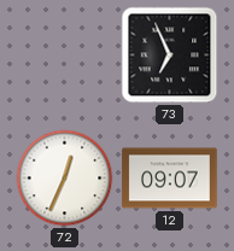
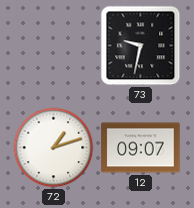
73: 6:56 -> 9:32
72: 12:34 -> 1:12
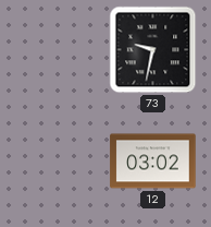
72: 1:12 -> none
12: 09:07 -> 03:02
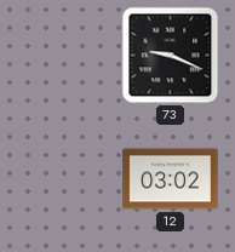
73: 9:32 -> 9:19
